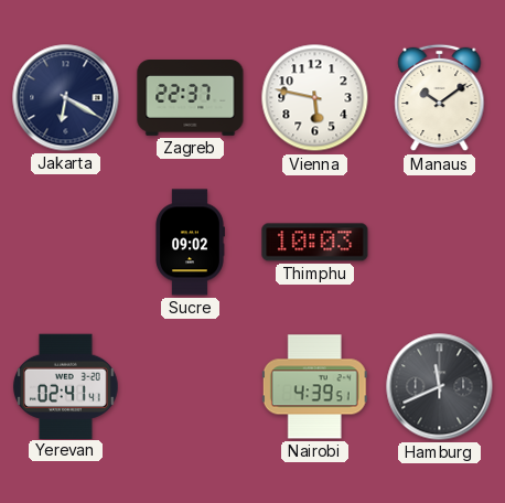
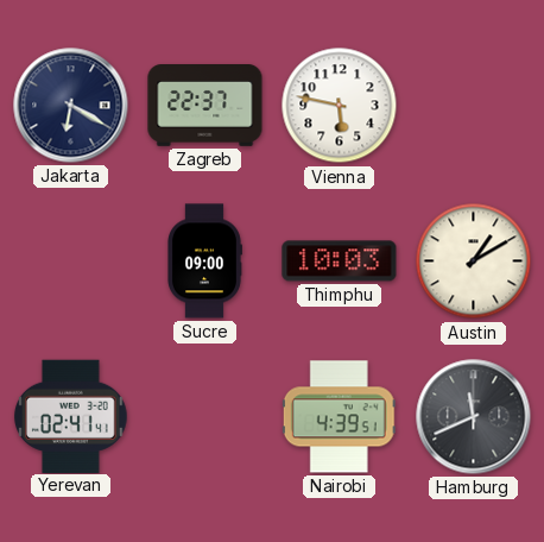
Manaus: 10:09 -> none
Sucre: 09:02 -> 09:00
Austin: none -> 1:10
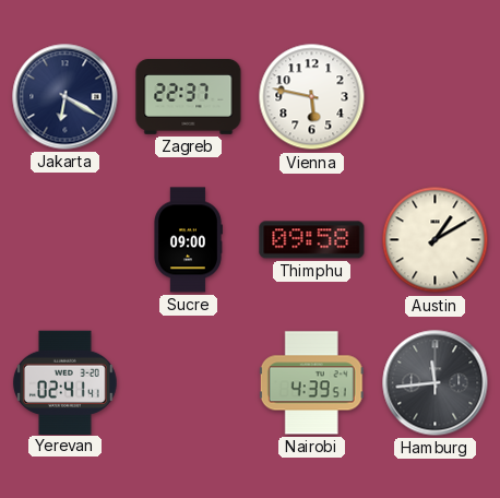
Thimphu: 10:03 -> 09:58
Hamburg: 11:41 -> 11:44
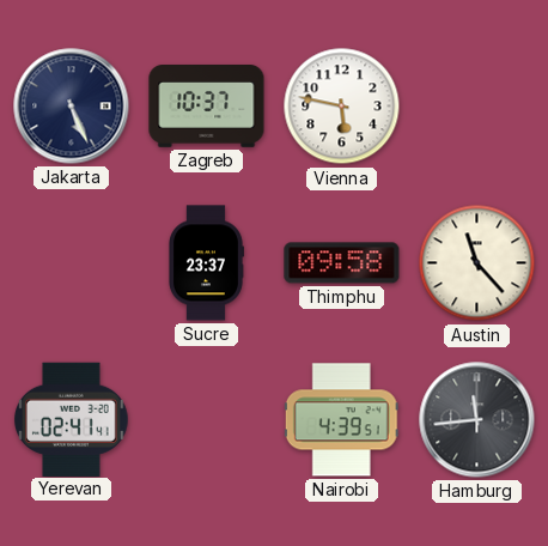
Jakarta: 6:20 -> 5:26
Zagreb: 22:37 -> 10:37
Sucre: 09:00 -> 23:37
Austin: 1:10 -> 11:23
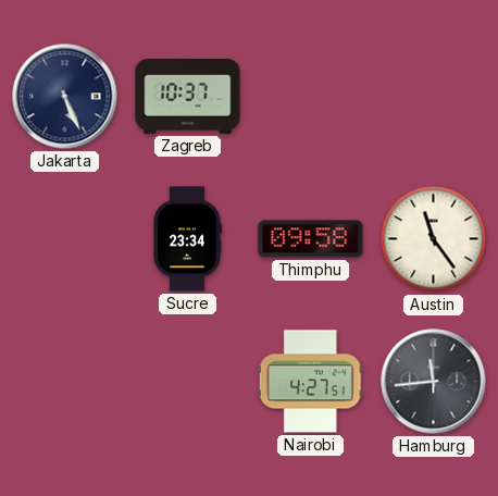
Vienna: 5:47 -> none
Sucre: 23:37 -> 23:34
Austin: 11:23 -> 11:24
Yerevan: 02:41 -> none
Nairobi: 4:39 -> 4:27
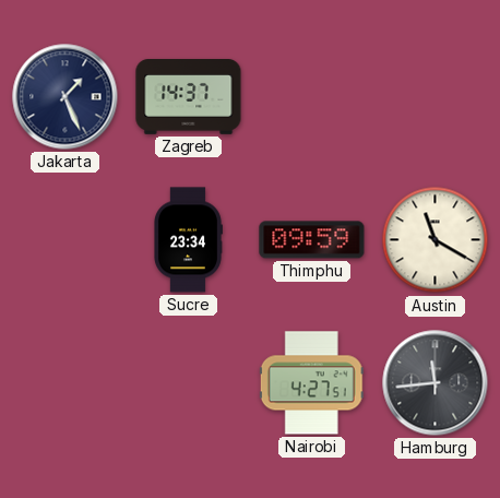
Jakarta: 5:26 -> 1:26
Zagreb: 10:37 -> 14:37
Thimphu: 09:58 -> 09:59
Austin: 11:24 -> 11:20
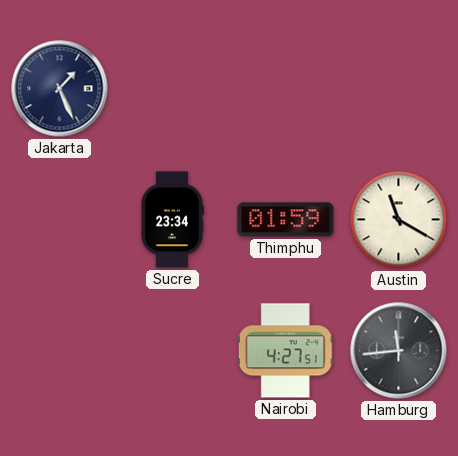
Zagreb: 14:37 -> none
Thimphu: 09:59 -> 01:59
